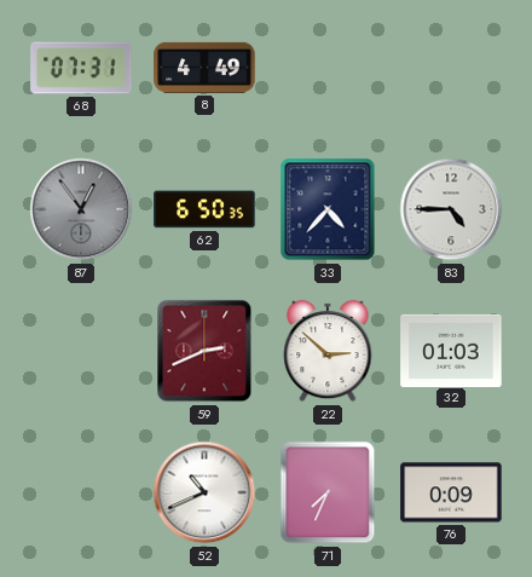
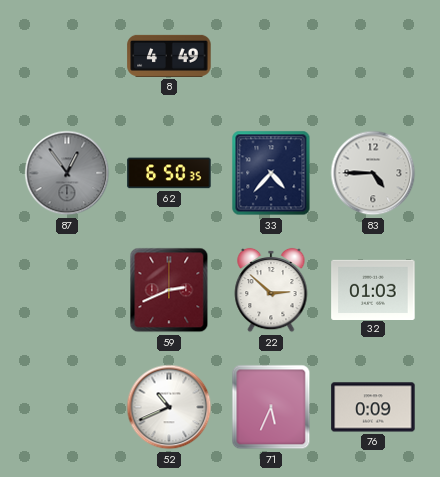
68: 07:31 -> none
71: 7:34 -> 5:34
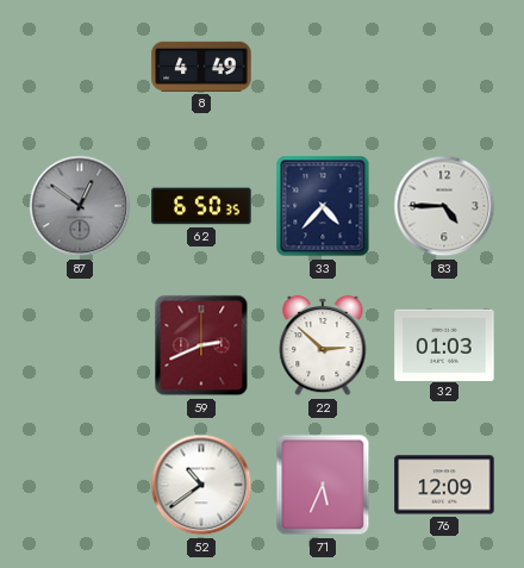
87: 12:54 -> 12:51
52: 10:41 -> 10:39
76: 0:09 -> 12:09
